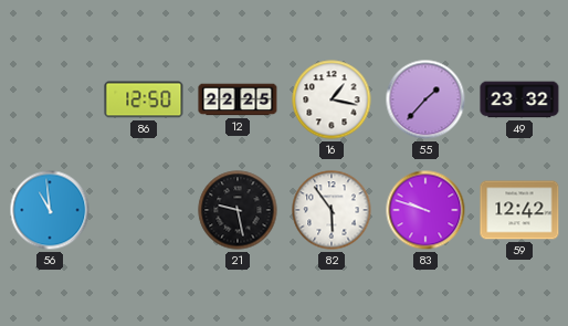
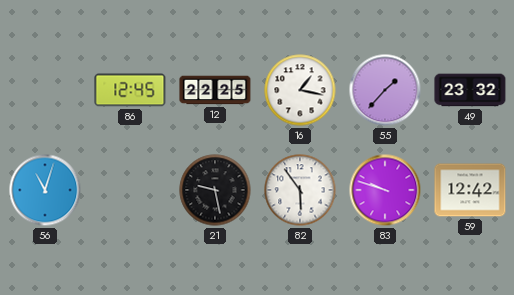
86: 12:50 -> 12:45
56: 10:59 -> 11:03
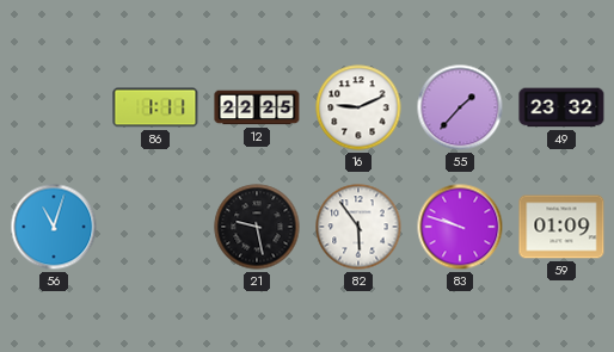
86: 12:45 -> 1:11
16: 1:17 -> 9:11
59: 12:42 -> 01:09
